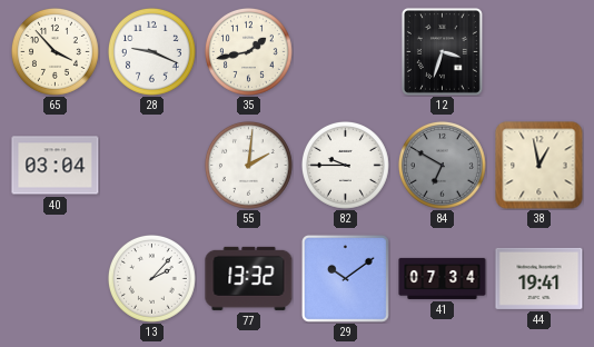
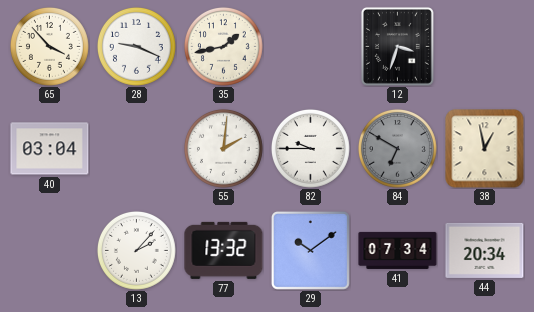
44: 19:41 -> 20:34
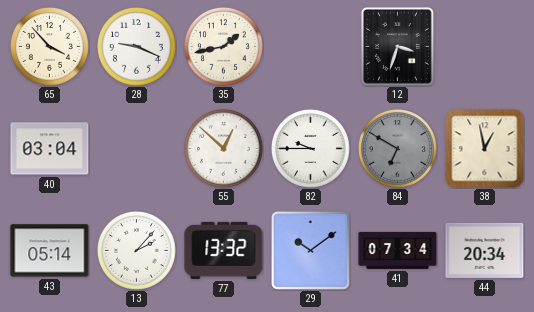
55: 2:01 -> 12:52
43: none -> 05:14
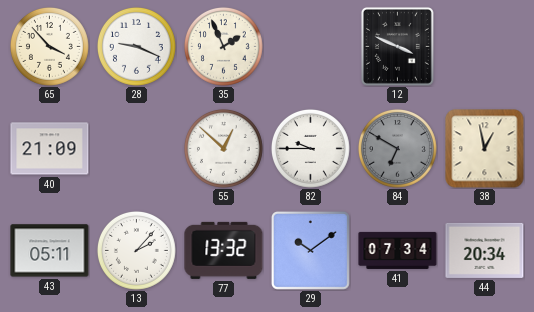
35: 1:43 -> 1:56
12: 3:33 -> 3:49
40: 03:04 -> 21:09
43: 05:14 -> 05:11
